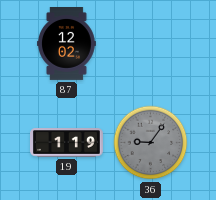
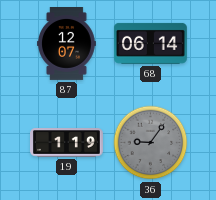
87: 12:02 -> 12:07
68: none -> 06:14
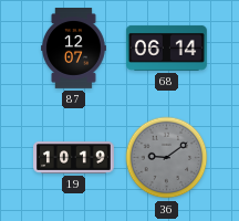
19: 1:19 -> 10:19
36: 9:06 -> 9:09
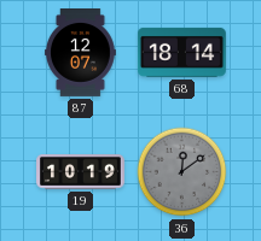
68: 06:14 -> 18:14
36: 9:09 -> 12:09
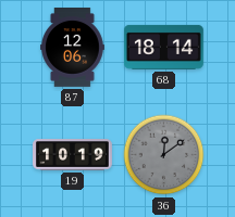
87: 12:07 -> 12:06
